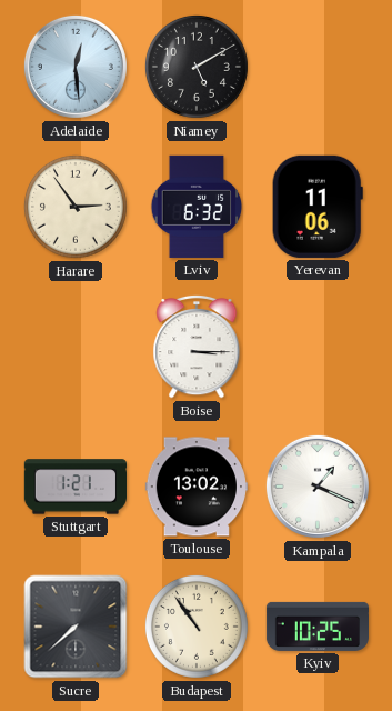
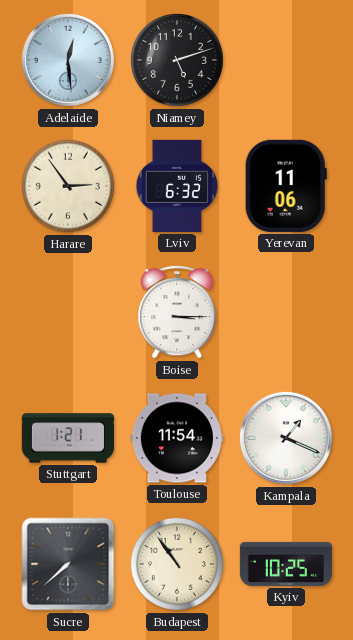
Niamey: 5:10 -> 5:12
Toulouse: 13:02 -> 11:54
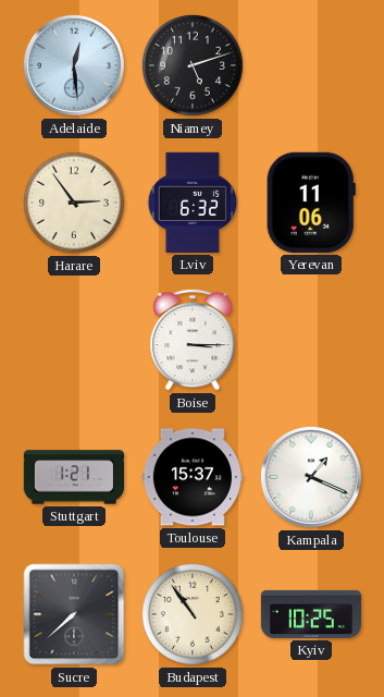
Toulouse: 11:54 -> 15:37
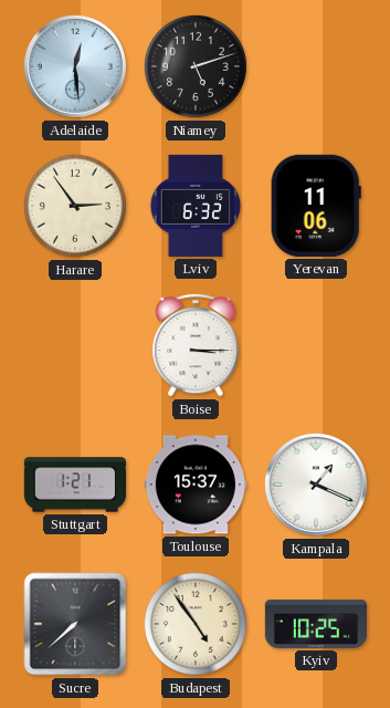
Budapest: 10:54 -> 4:54
